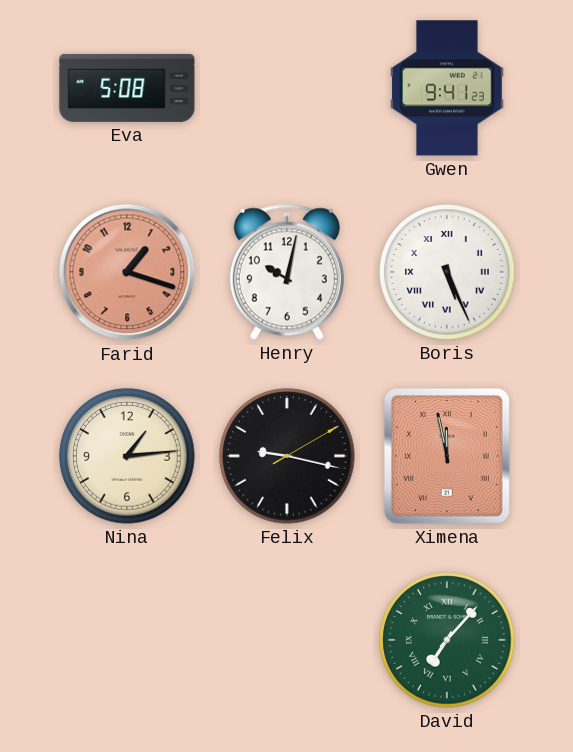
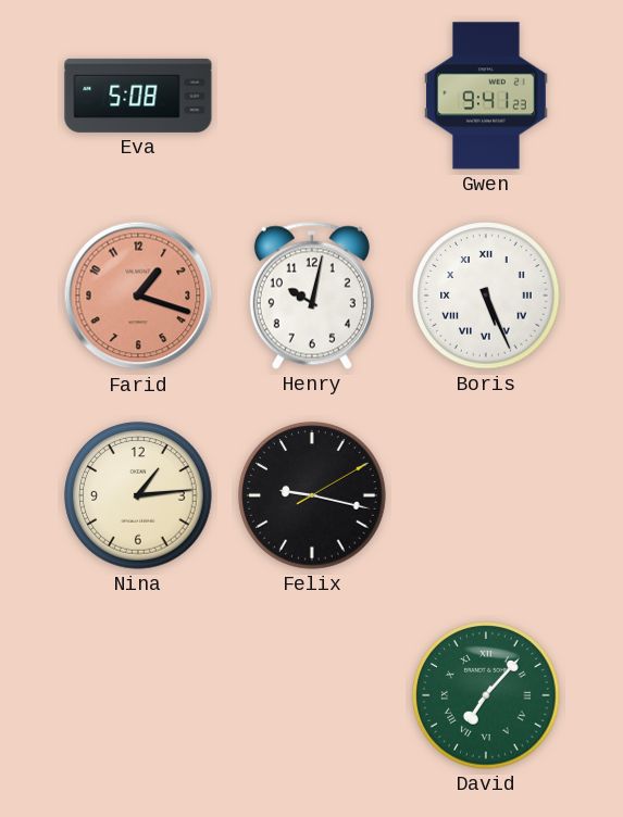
Ximena: 11:58 -> none
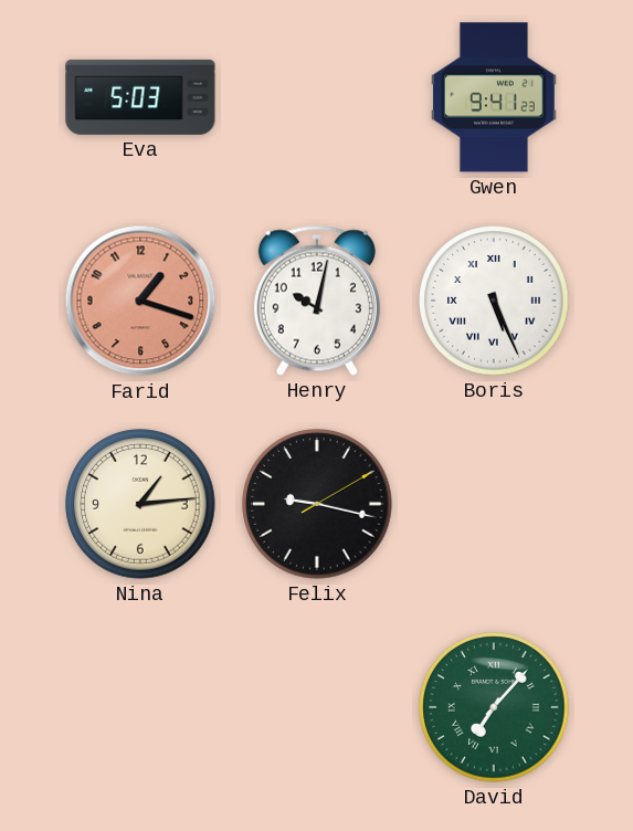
Eva: 5:08 -> 5:03
